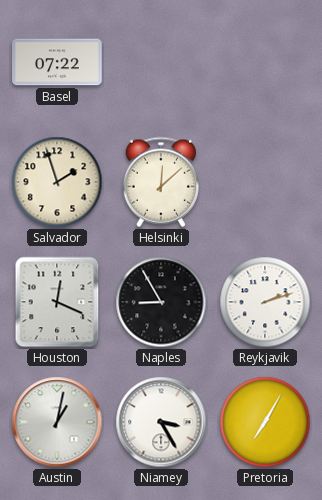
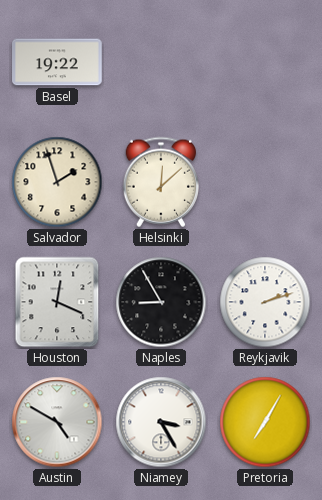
Basel: 07:22 -> 19:22
Austin: 1:02 -> 4:50
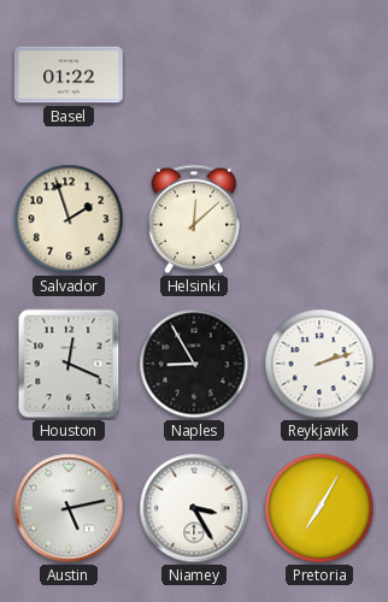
Basel: 19:22 -> 01:22
Austin: 4:50 -> 5:13
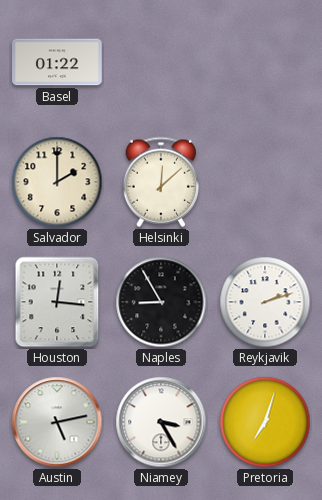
Salvador: 1:57 -> 2:00
Houston: 12:19 -> 12:16
Pretoria: 7:05 -> 7:03
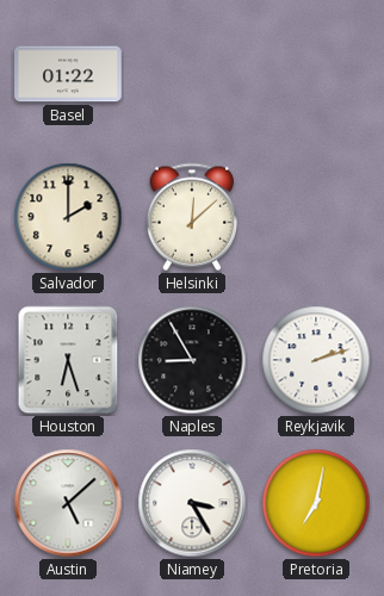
Houston: 12:16 -> 6:27
Austin: 5:13 -> 5:08
Pretoria: 7:03 -> 7:02
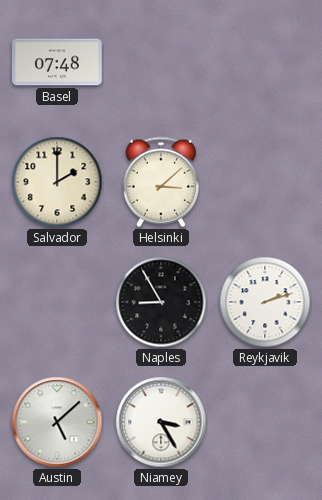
Basel: 01:22 -> 07:48
Helsinki: 12:08 -> 3:08
Houston: 6:27 -> none
Pretoria: 7:02 -> none
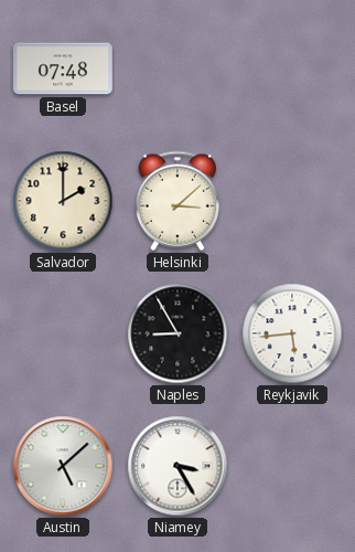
Reykjavik: 2:12 -> 5:44
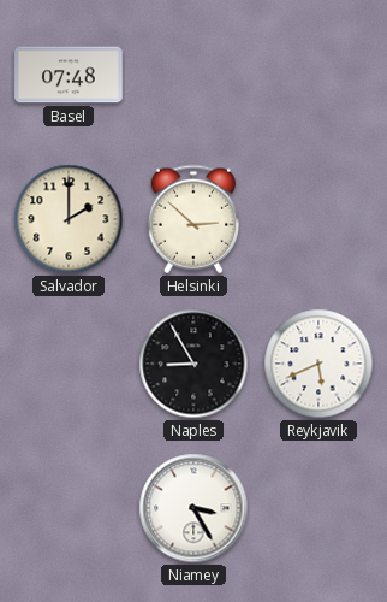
Helsinki: 3:08 -> 2:52
Reykjavik: 5:44 -> 5:41
Austin: 5:08 -> none
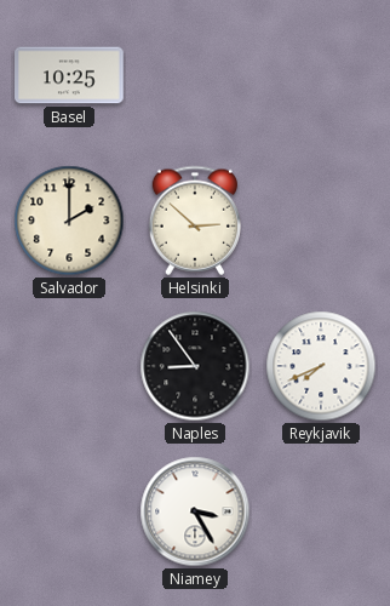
Basel: 07:48 -> 10:25
Naples: 8:55 -> 8:54
Reykjavik: 5:41 -> 7:41
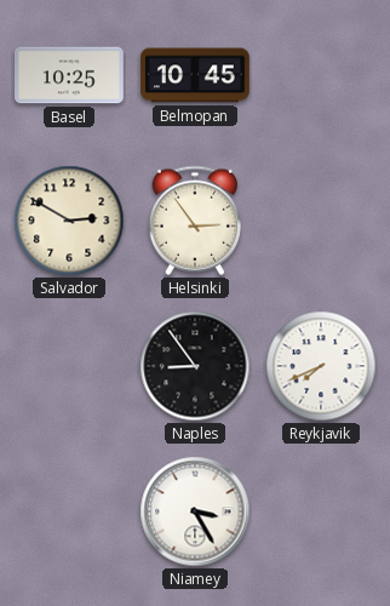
Belmopan: none -> 10:45
Salvador: 2:00 -> 2:50
Helsinki: 2:52 -> 2:54
